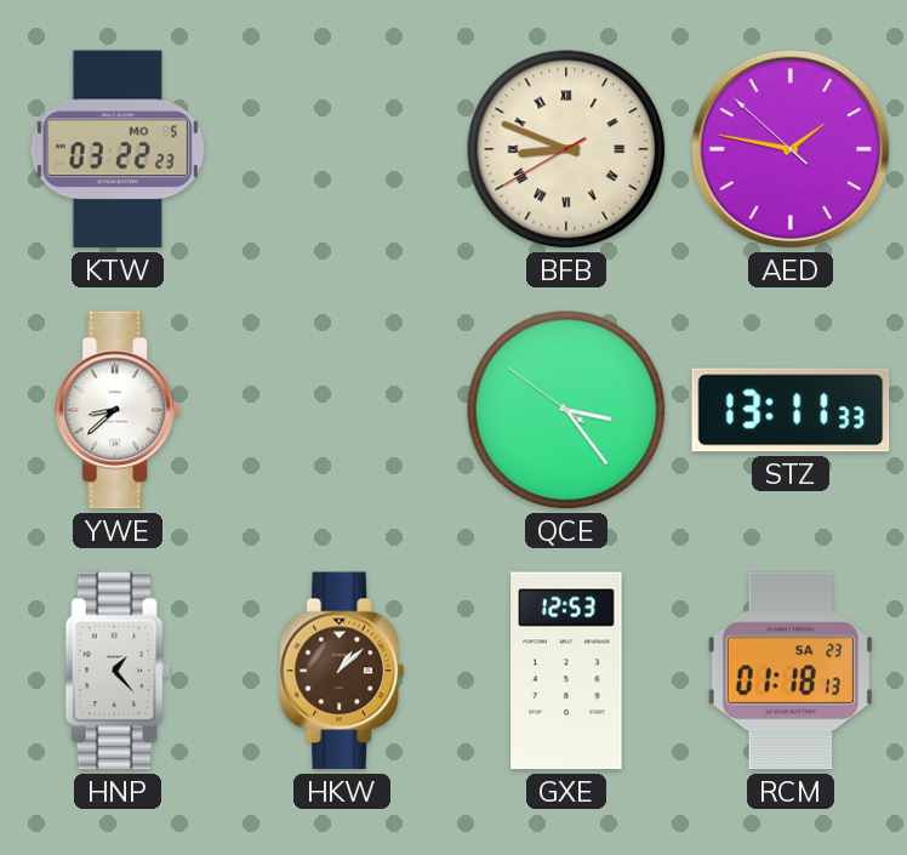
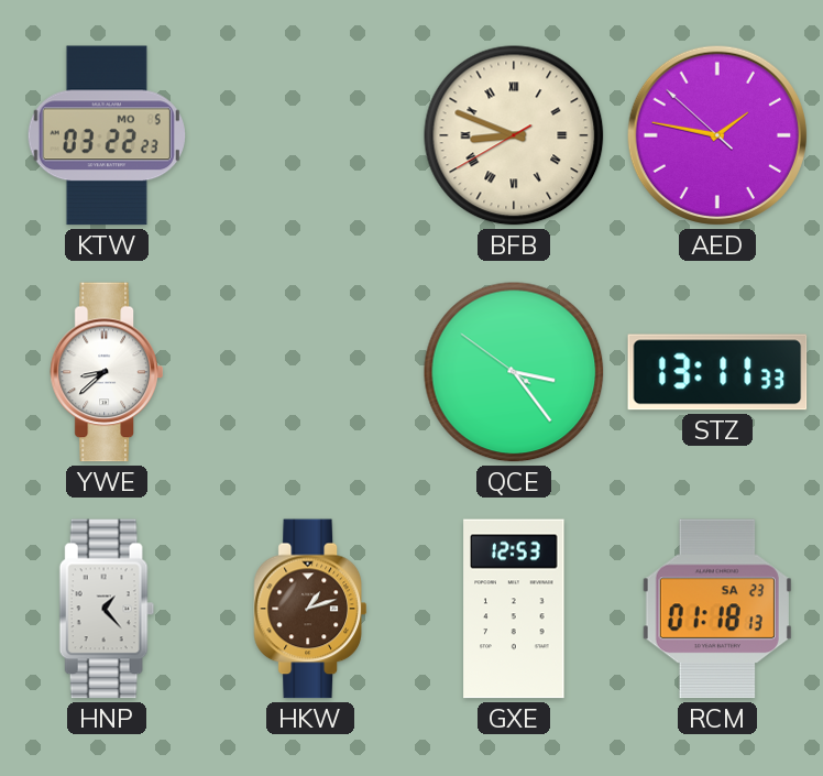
HKW: 1:08 -> 1:12
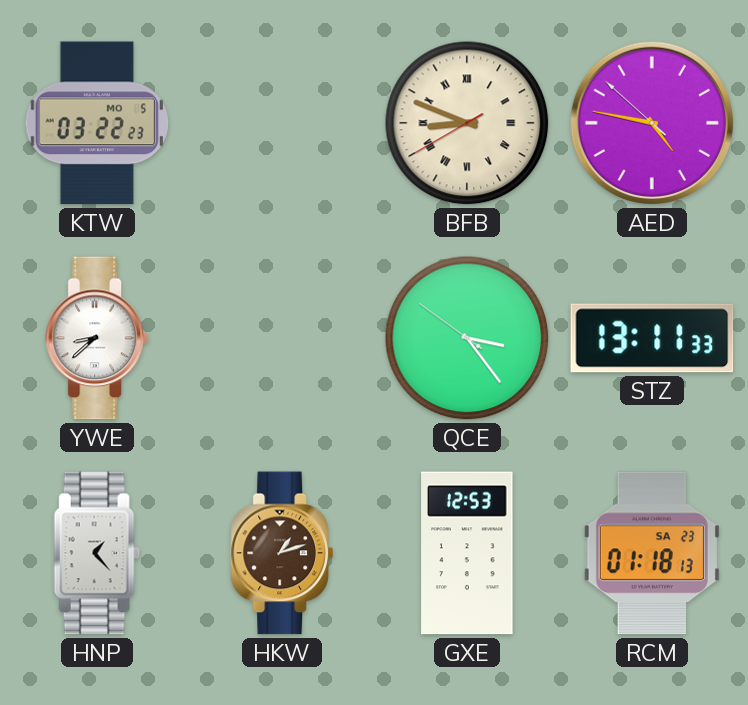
AED: 1:46 -> 4:46
